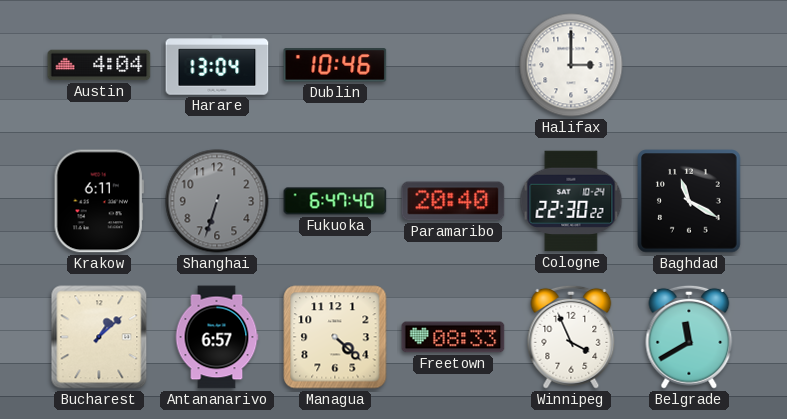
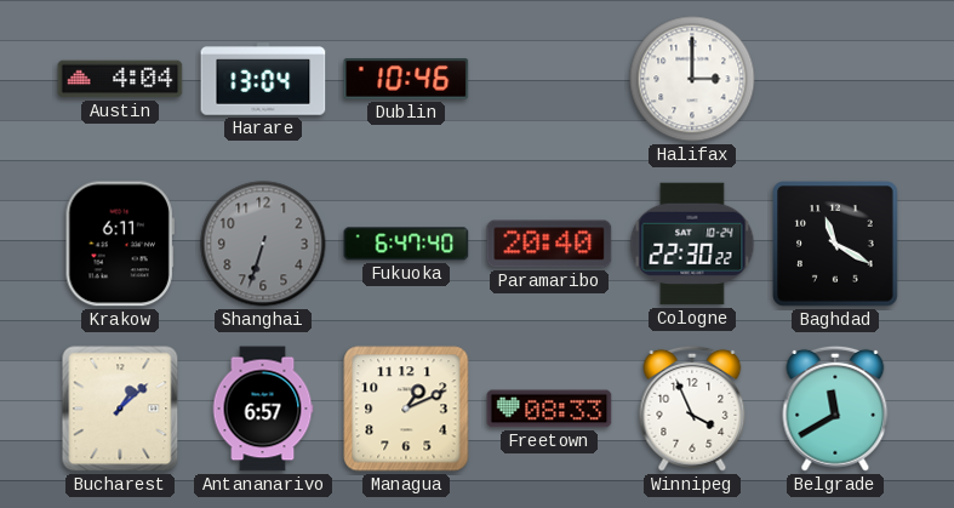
Managua: 4:22 -> 1:11
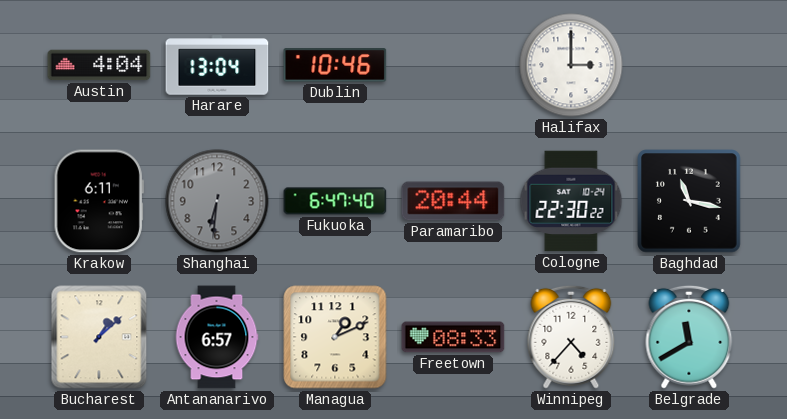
Shanghai: 6:33 -> 6:31
Paramaribo: 20:40 -> 20:44
Baghdad: 11:20 -> 11:17
Winnipeg: 3:56 -> 4:37
